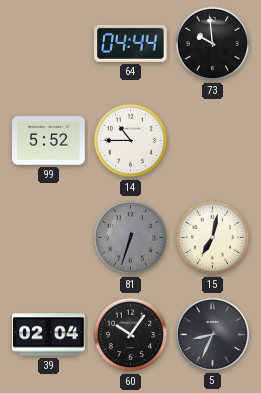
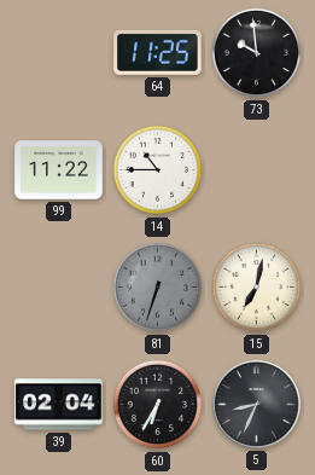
64: 04:44 -> 11:25
99: 5:52 -> 11:22
60: 10:06 -> 6:35
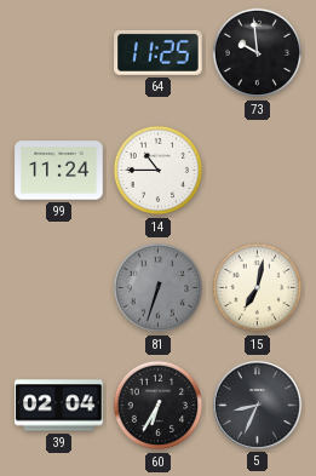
99: 11:22 -> 11:24
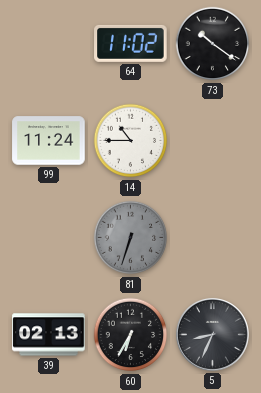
64: 11:25 -> 11:02
73: 9:59 -> 10:21
15: 7:02 -> none
39: 02:04 -> 02:13
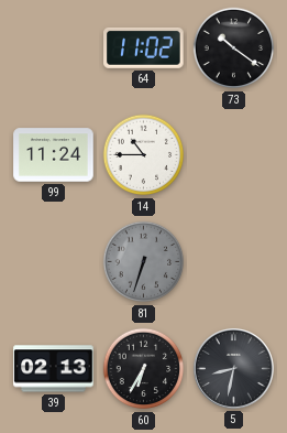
5: 8:34 -> 8:32
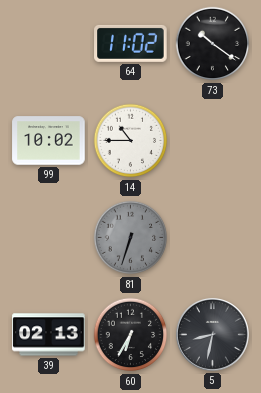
99: 11:24 -> 10:02
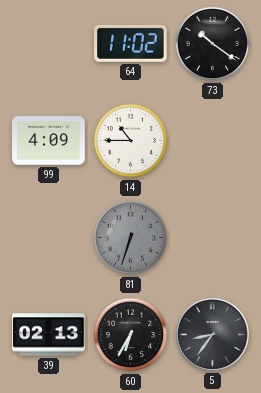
99: 10:02 -> 4:09
5: 8:32 -> 8:36
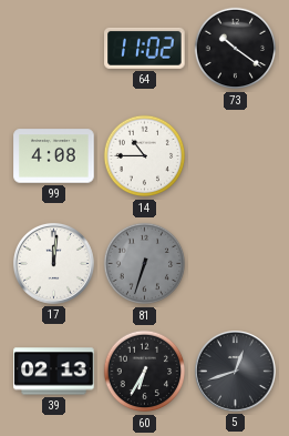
99: 4:09 -> 4:08
17: none -> 12:01
5: 8:36 -> 12:42
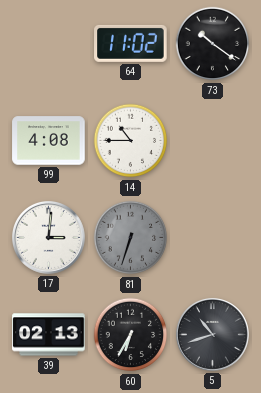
17: 12:01 -> 3:01
5: 12:42 -> 10:42
